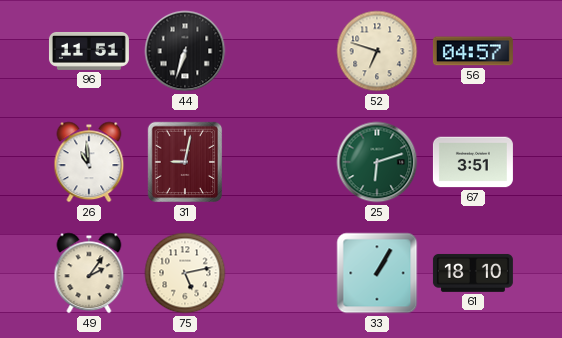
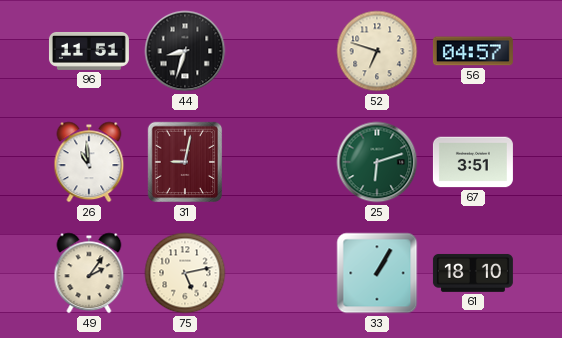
44: 6:33 -> 8:33
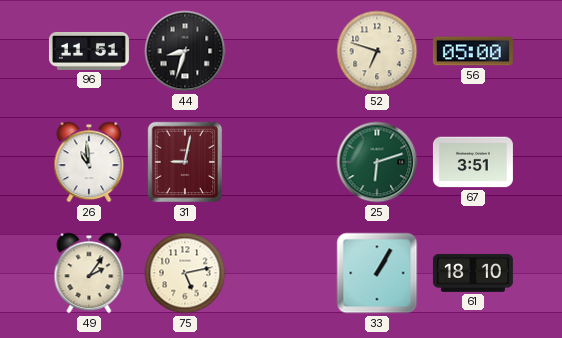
56: 04:57 -> 05:00
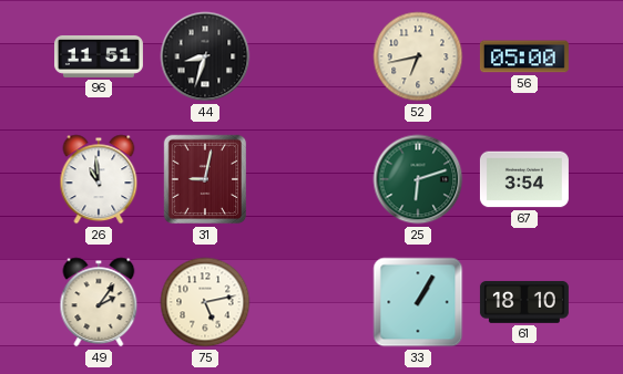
52: 6:48 -> 6:43
67: 3:51 -> 3:54
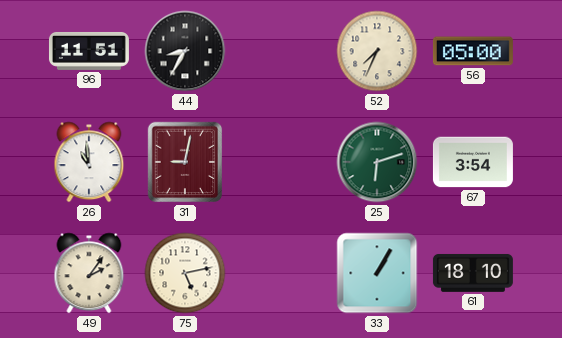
44: 8:33 -> 8:35
52: 6:43 -> 7:34
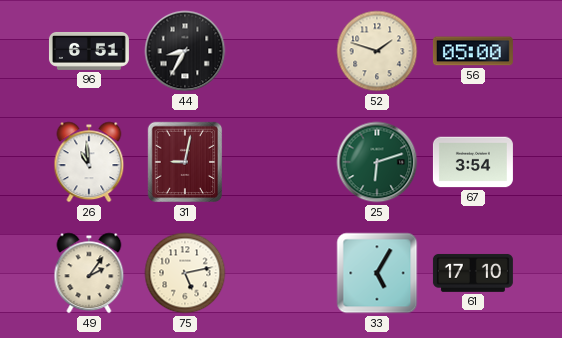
96: 11:51 -> 6:51
52: 7:34 -> 1:48
33: 1:05 -> 5:05
61: 18:10 -> 17:10
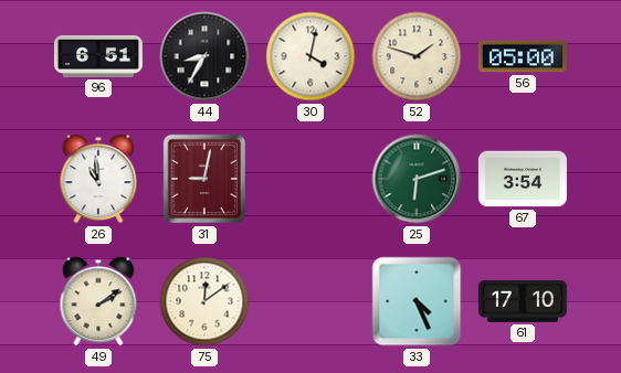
30: none -> 4:02
49: 2:06 -> 2:09
75: 5:13 -> 12:09
33: 5:05 -> 4:26
